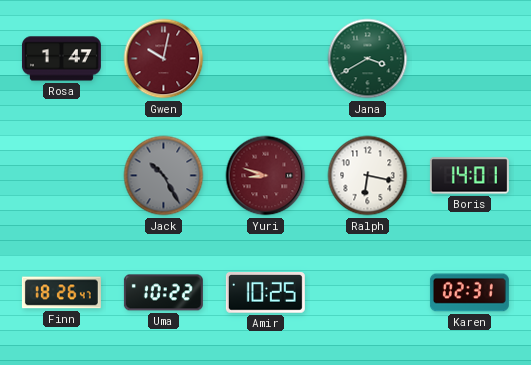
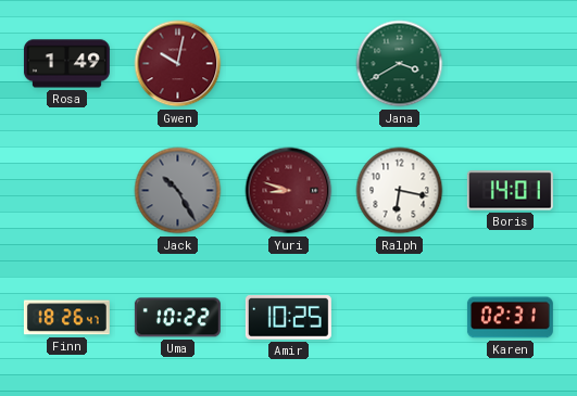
Rosa: 1:47 -> 1:49
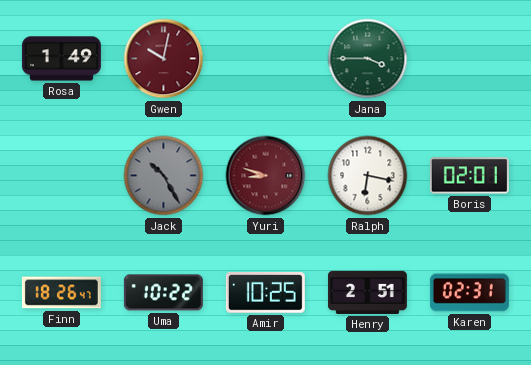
Jana: 3:40 -> 3:45
Boris: 14:01 -> 02:01
Henry: none -> 2:51
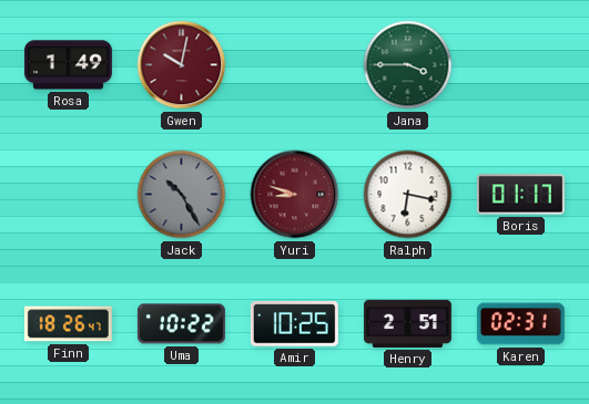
Boris: 02:01 -> 01:17
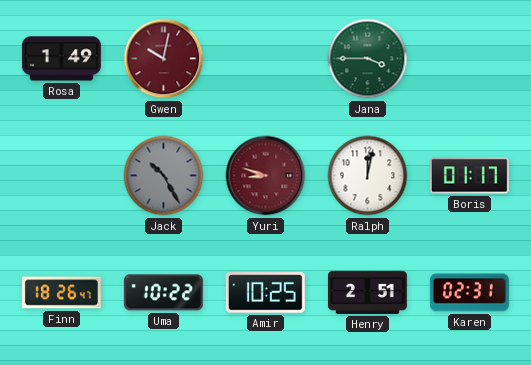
Ralph: 6:17 -> 12:02
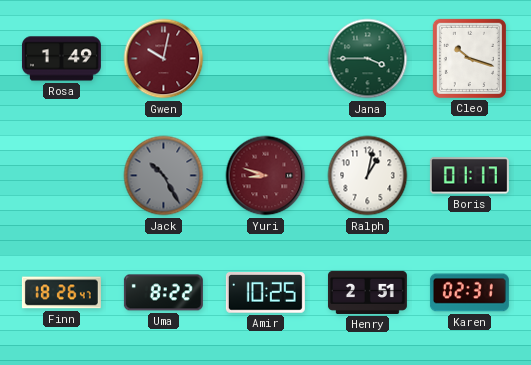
Cleo: none -> 10:18
Ralph: 12:02 -> 1:02
Uma: 10:22 -> 8:22
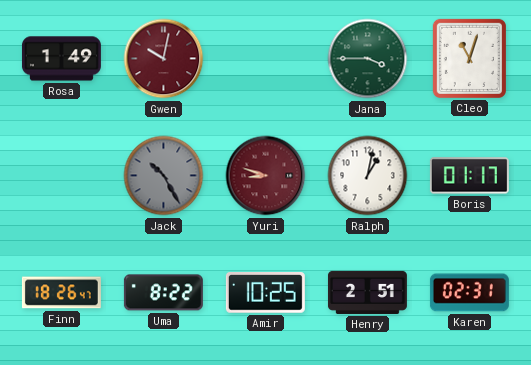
Cleo: 10:18 -> 11:03
